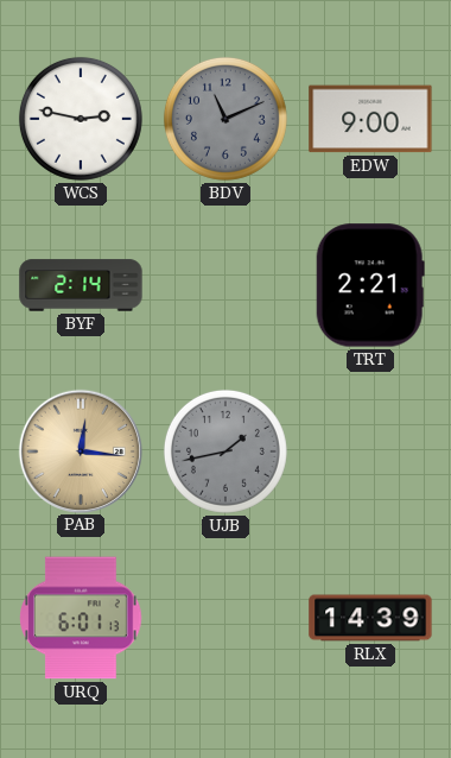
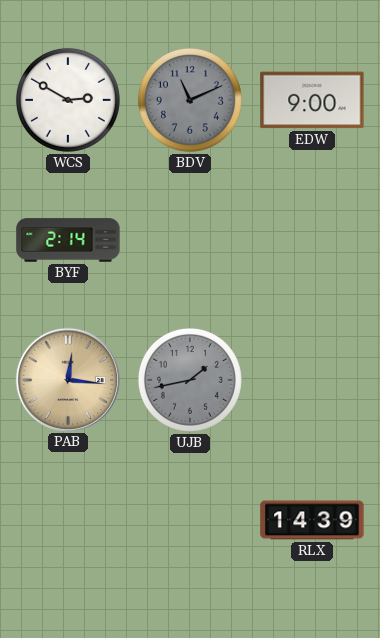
WCS: 2:47 -> 2:50
TRT: 2:21 -> none
URQ: 6:01 -> none
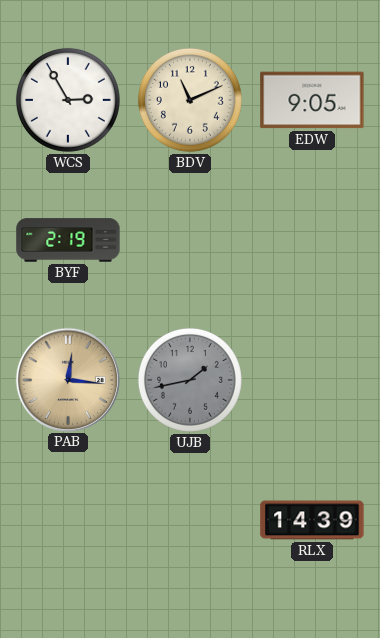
WCS: 2:50 -> 2:55
BDV dial: grey -> cream
EDW: 9:00 -> 9:05
BYF: 2:14 -> 2:19
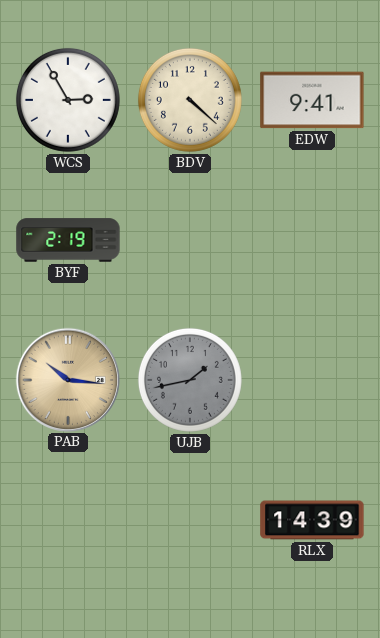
BDV: 11:11 -> 4:22
EDW: 9:05 -> 9:41
PAB: 12:16 -> 10:16
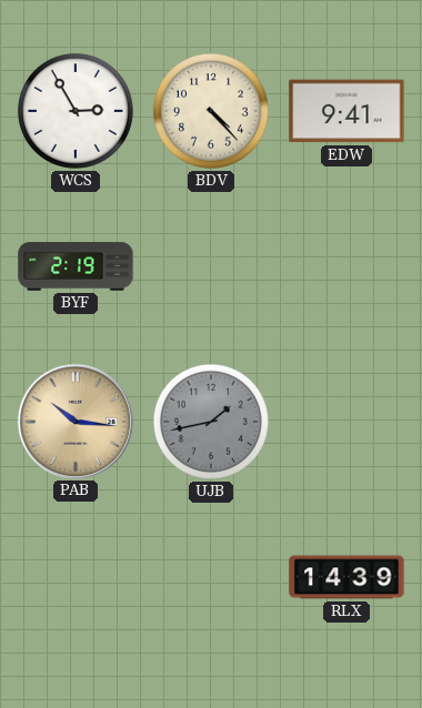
BDV: 4:22 -> 4:23
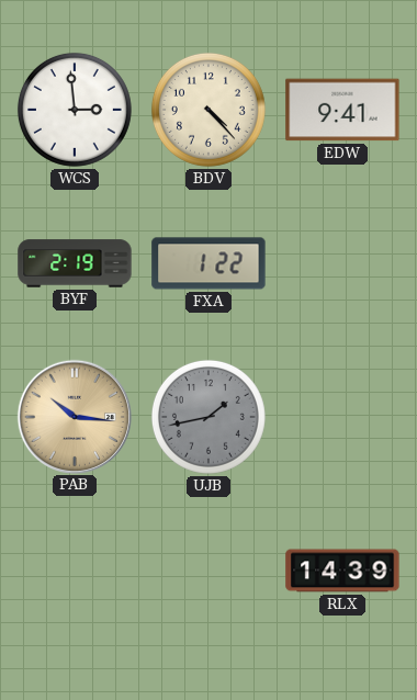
WCS: 2:55 -> 2:59
FXA: none -> 1:22
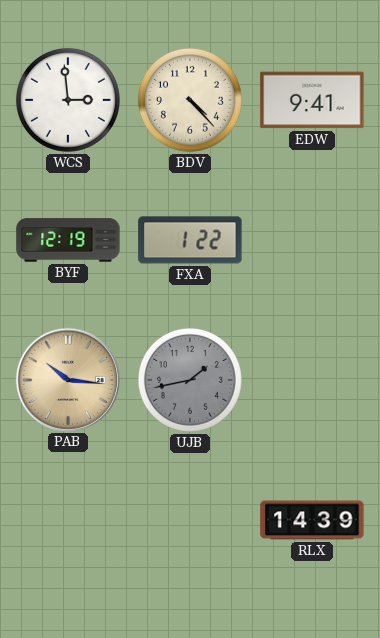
BYF: 2:19 -> 12:19
